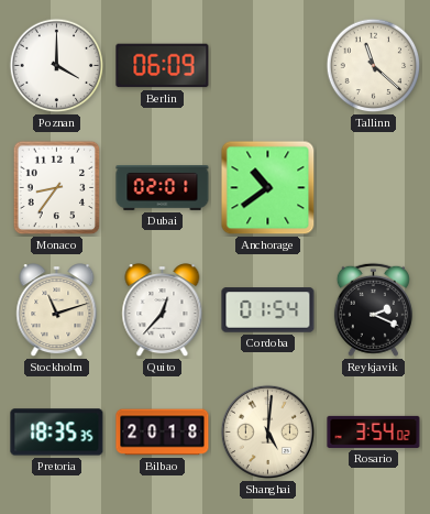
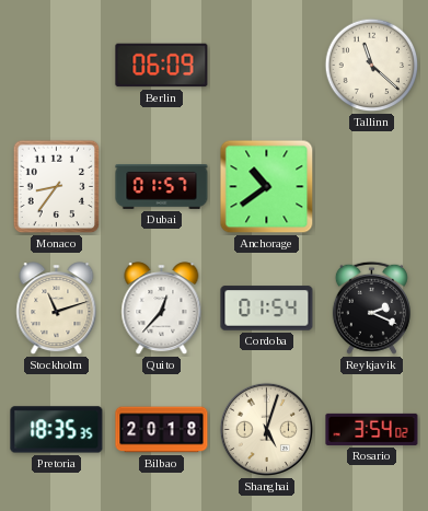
Poznan: 4:00 -> none
Dubai: 02:01 -> 01:57
Shanghai: 5:01 -> 5:03
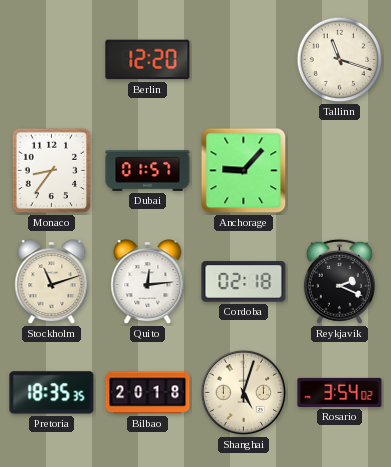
Berlin: 06:09 -> 12:20
Tallinn: 11:22 -> 11:18
Anchorage: 10:39 -> 9:07
Quito: 12:37 -> 12:14
Cordoba: 01:54 -> 02:18
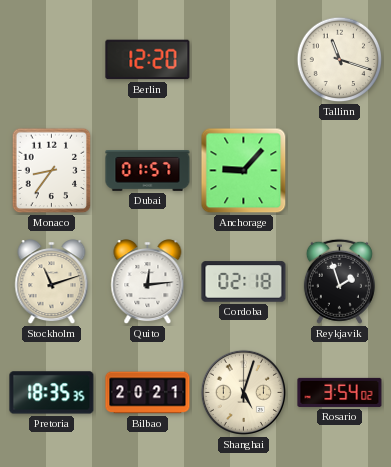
Reykjavik: 2:19 -> 1:57
Bilbao: 20:18 -> 20:21
